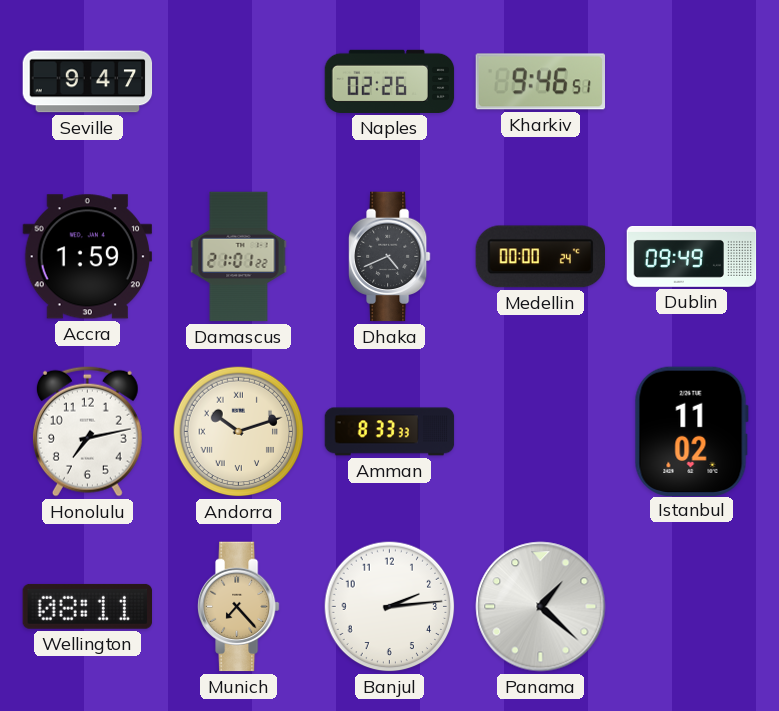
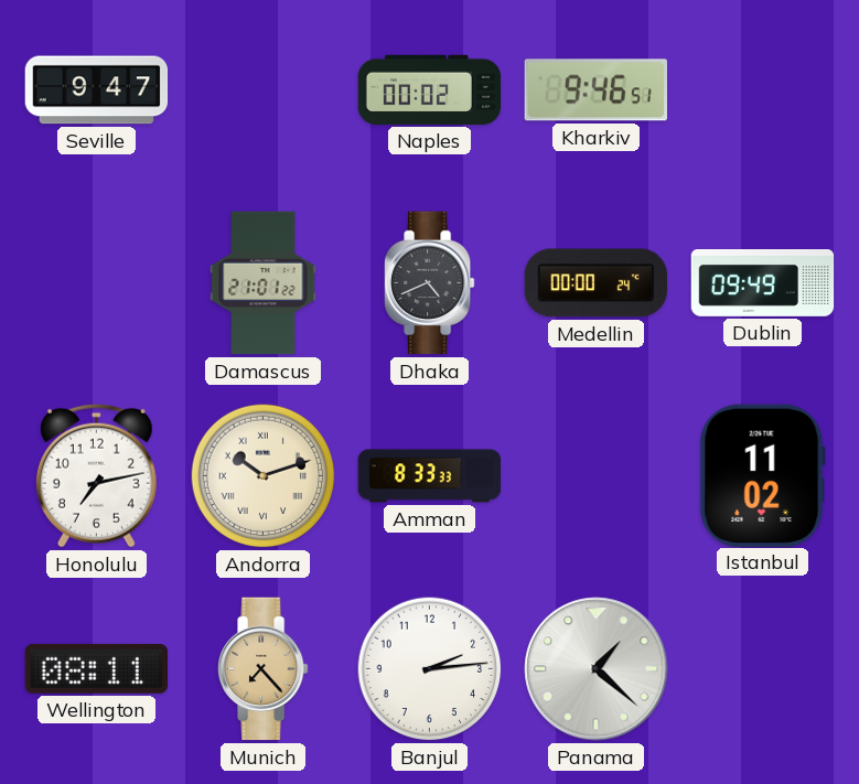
Naples: 02:26 -> 00:02
Accra: 1:59 -> none
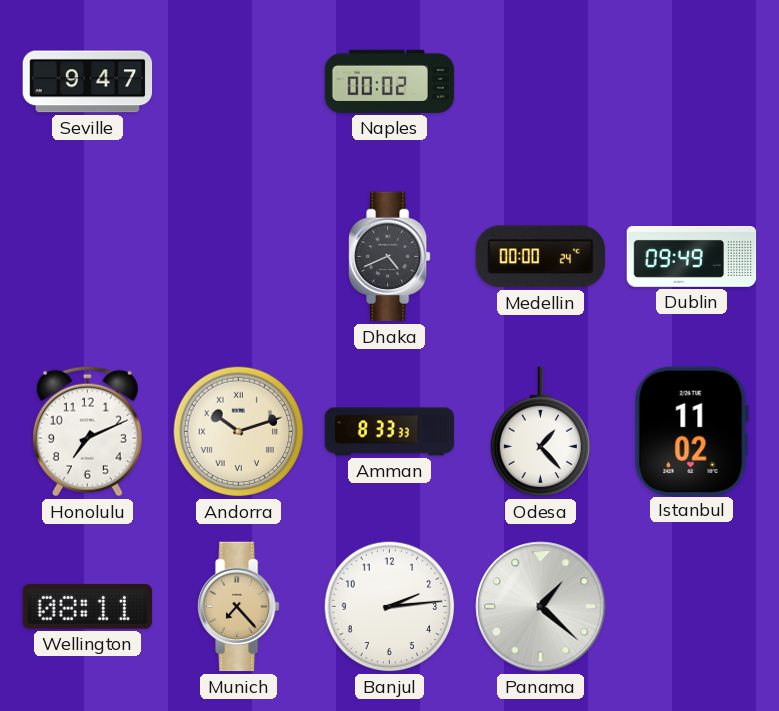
Kharkiv: 9:46 -> none
Damascus: 21:01 -> none
Honolulu: 7:13 -> 7:11
Odesa: none -> 1:23
